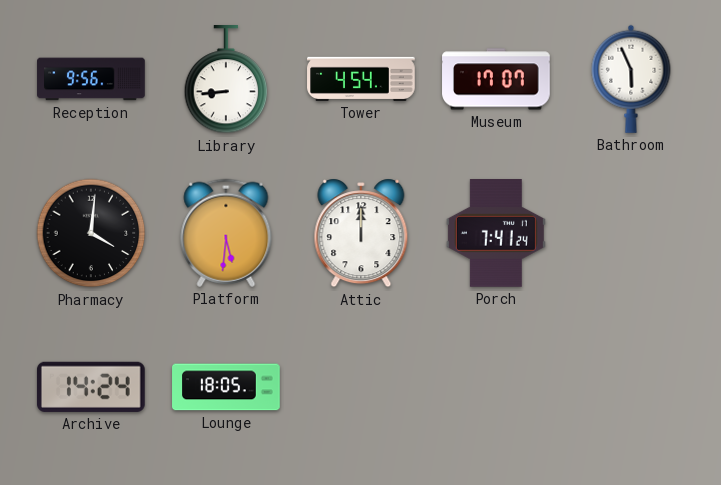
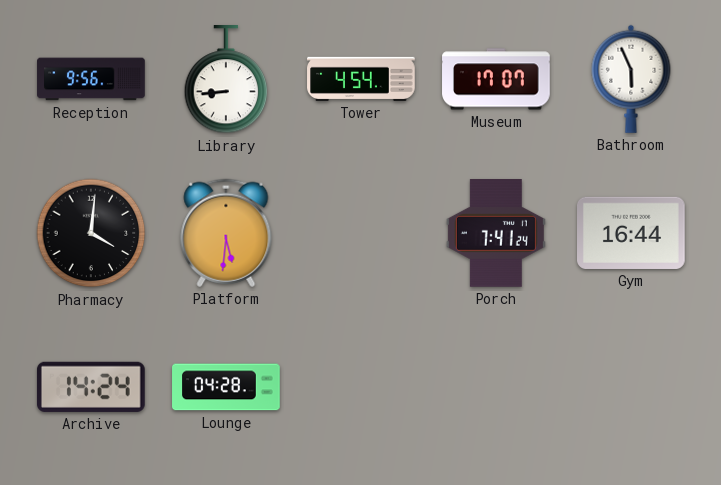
Attic: 12:00 -> none
Gym: none -> 16:44
Lounge: 18:05 -> 04:28
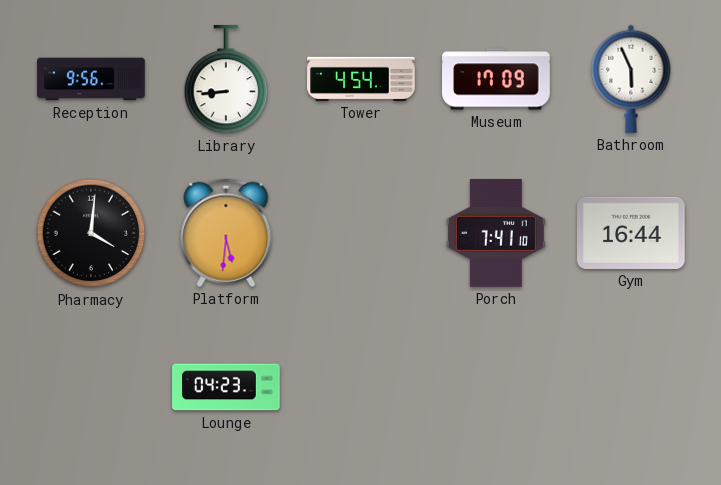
Museum: 17:07 -> 17:09
Porch: 7:41:24 -> 7:41:10
Archive: 14:24 -> none
Lounge: 04:28 -> 04:23
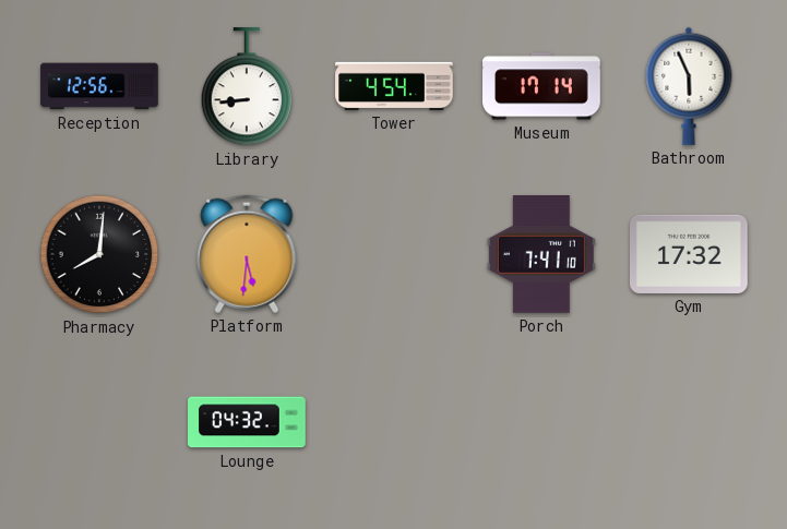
Reception: 9:56 -> 12:56
Museum: 17:09 -> 17:14
Pharmacy: 4:01 -> 8:01
Gym: 16:44 -> 17:32
Lounge: 04:23 -> 04:32
